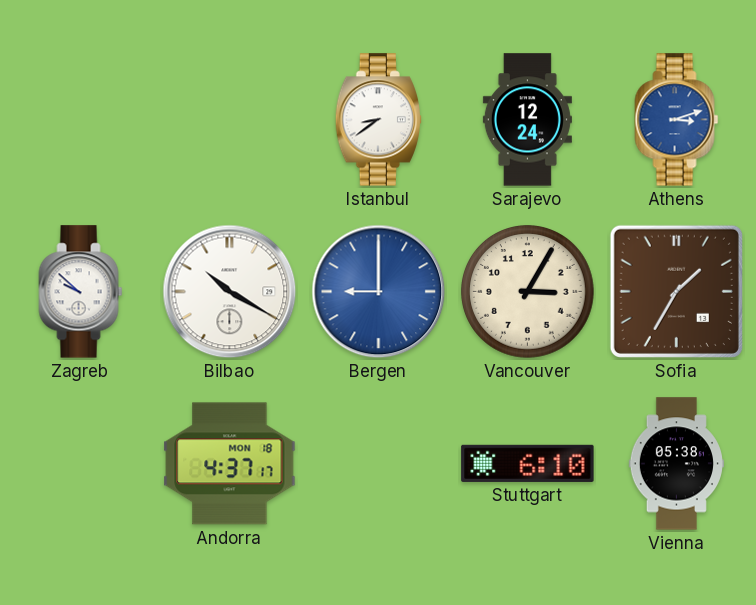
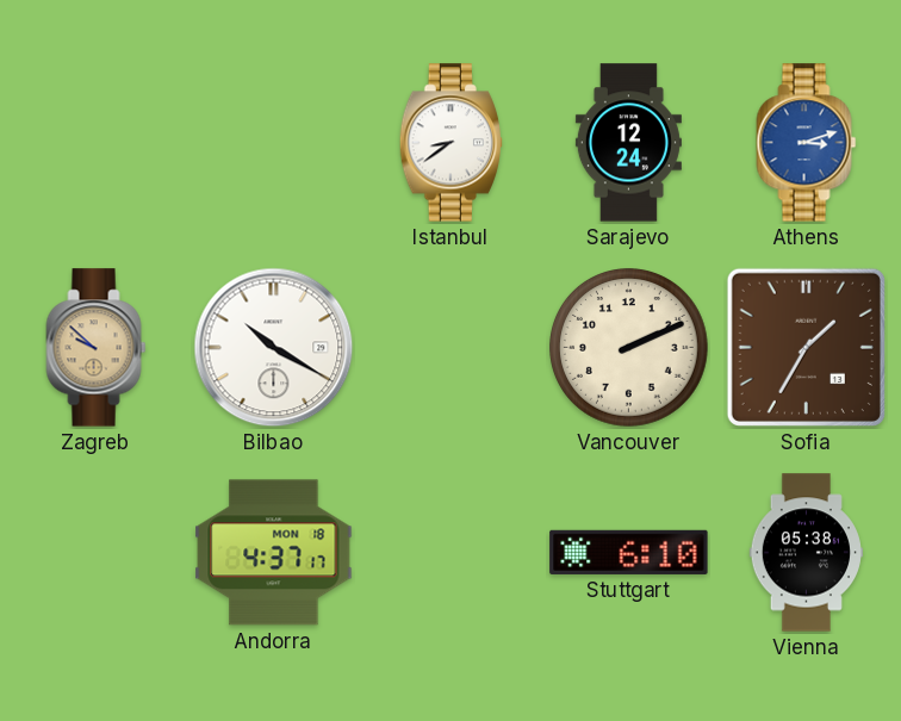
Zagreb dial: white -> champagne
Bergen: 9:00 -> none
Vancouver: 3:05 -> 2:11
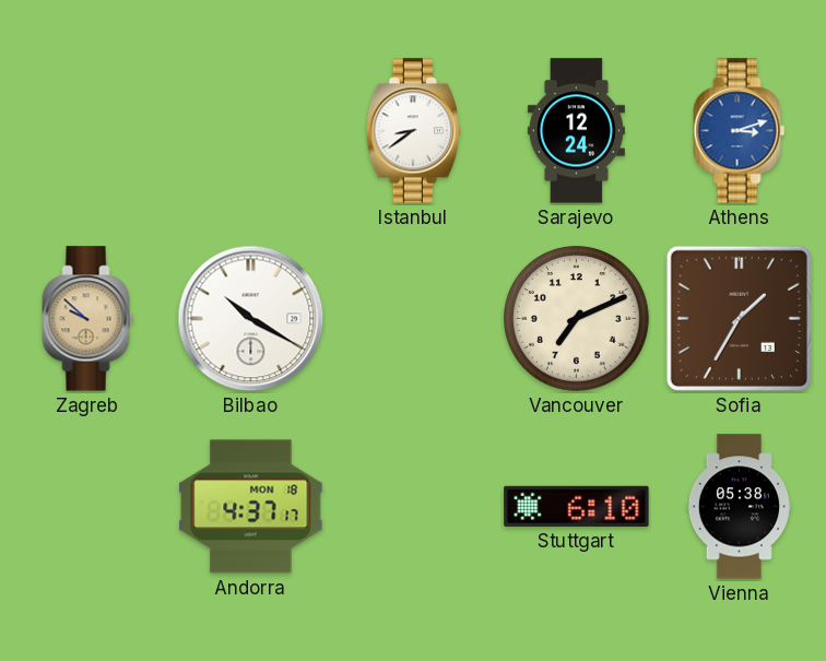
Vancouver: 2:11 -> 7:11
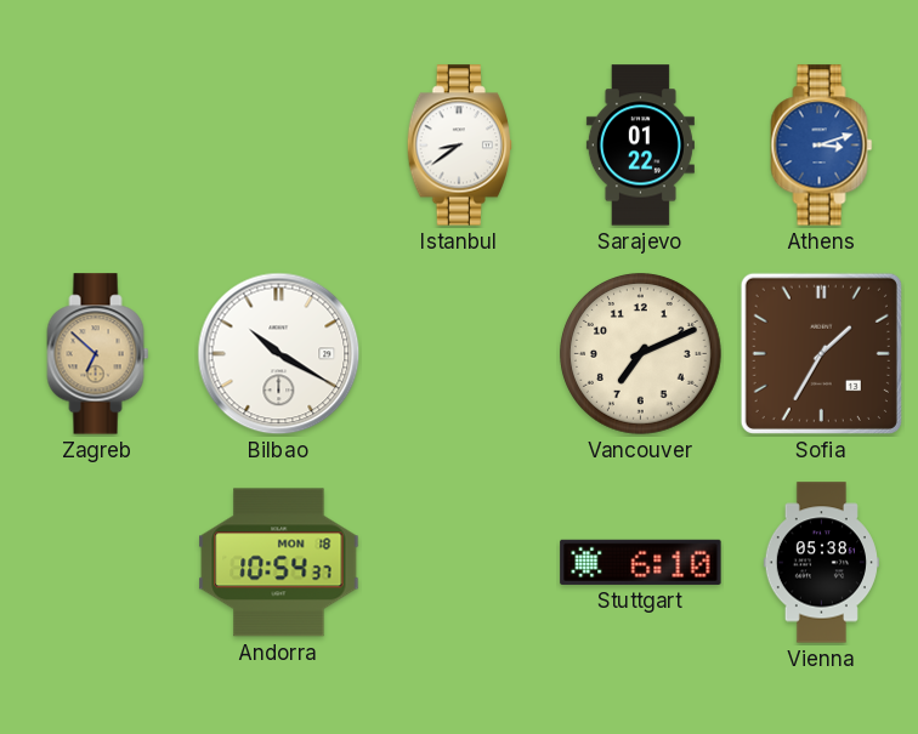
Sarajevo: 12:24 -> 01:22
Zagreb: 9:52 -> 6:52
Andorra: 4:37 -> 10:54
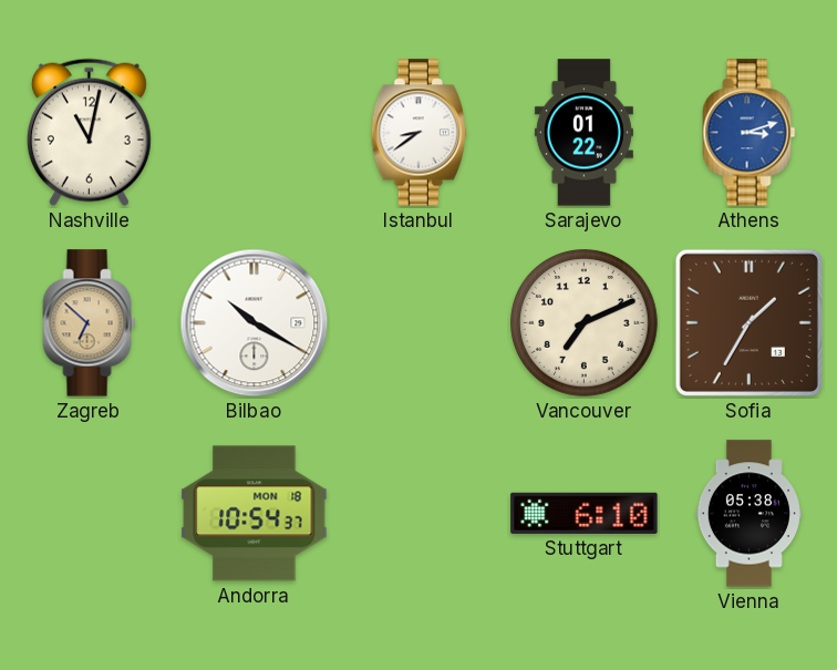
Nashville: none -> 11:02
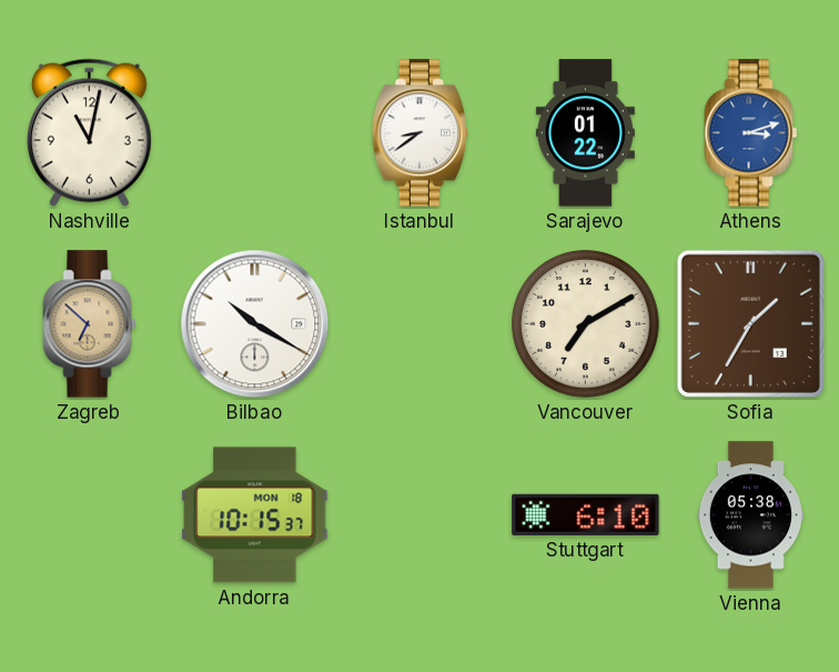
Vancouver: 7:11 -> 7:10
Andorra: 10:54 -> 10:15
